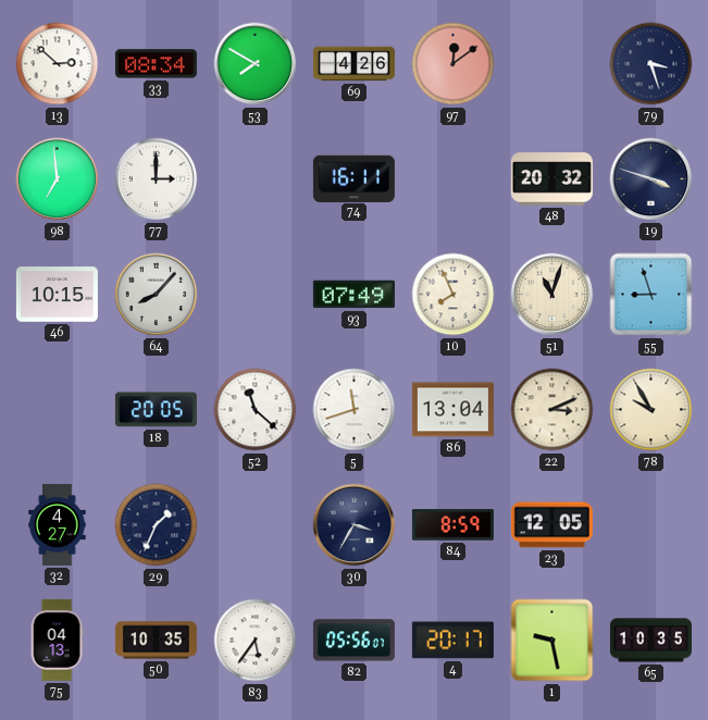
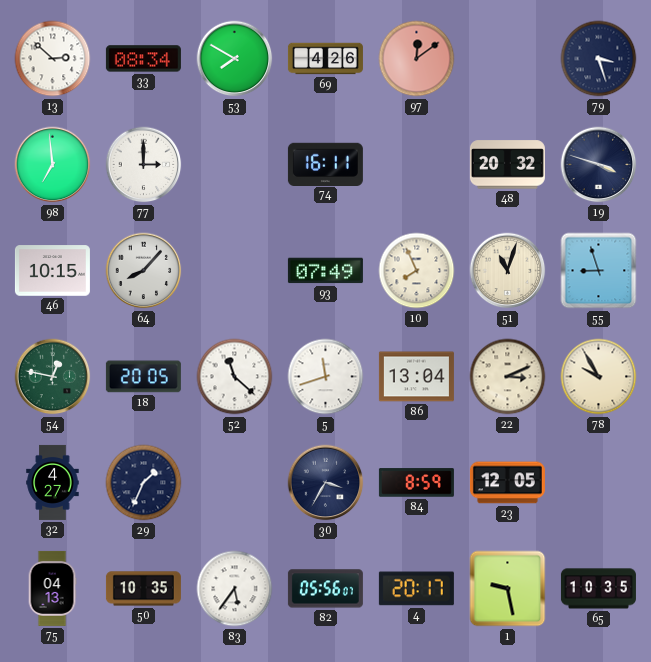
54: none -> 12:47
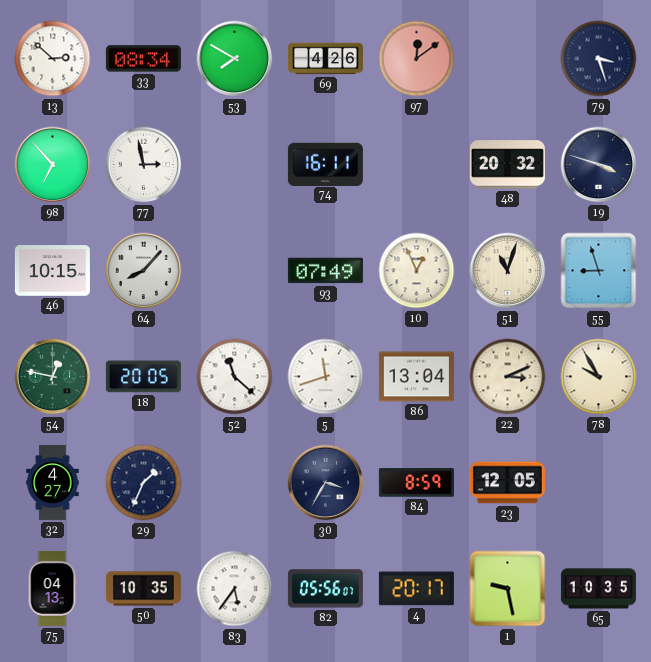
98: 6:59 -> 6:53
77: 3:00 -> 2:58
10: 7:56 -> 12:56
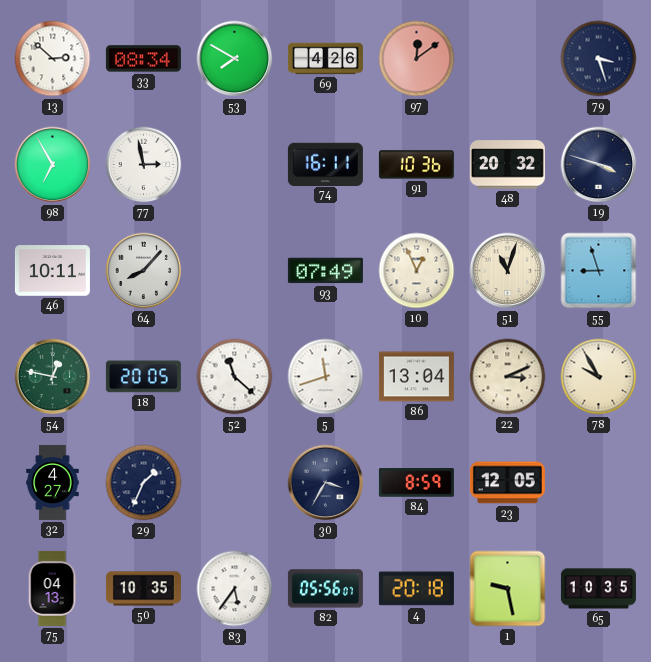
98: 6:53 -> 6:55
91: none -> 10:36
46: 10:15 -> 10:11
4: 20:17 -> 20:18
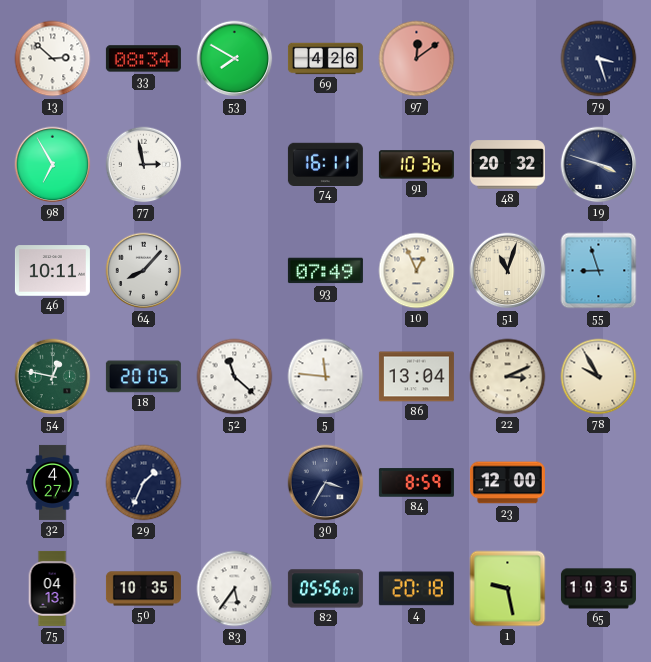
5: 11:42 -> 11:46
23: 12:05 -> 12:00
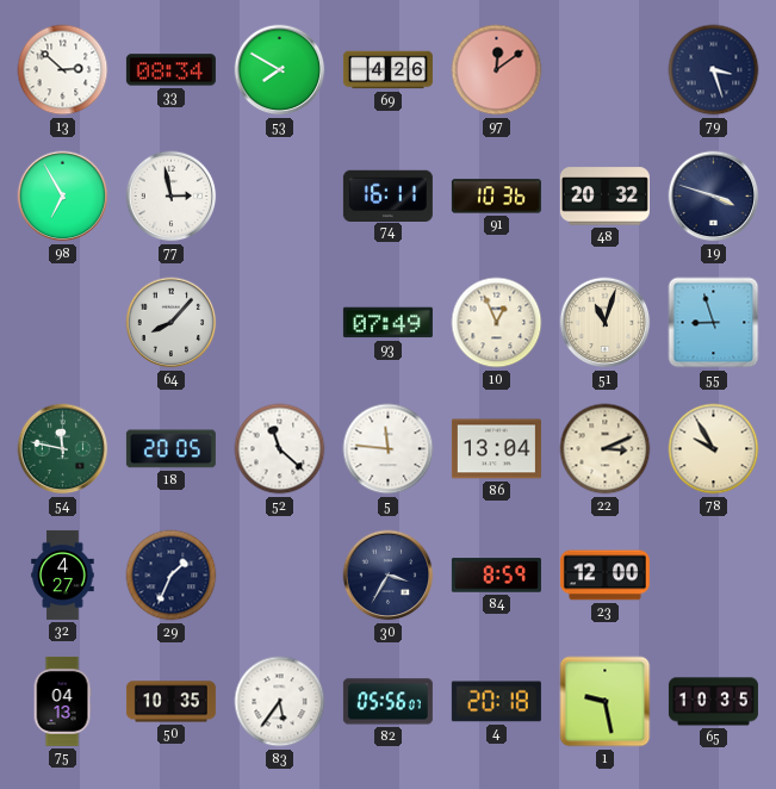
46: 10:11 -> none
54: 12:47 -> 11:47
